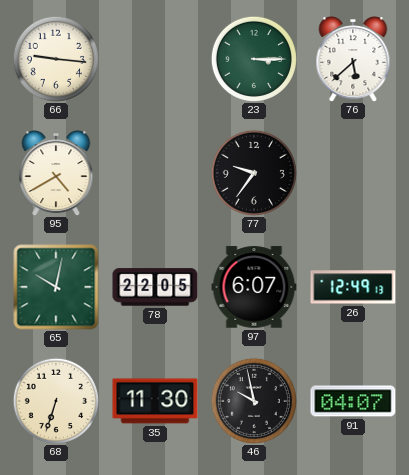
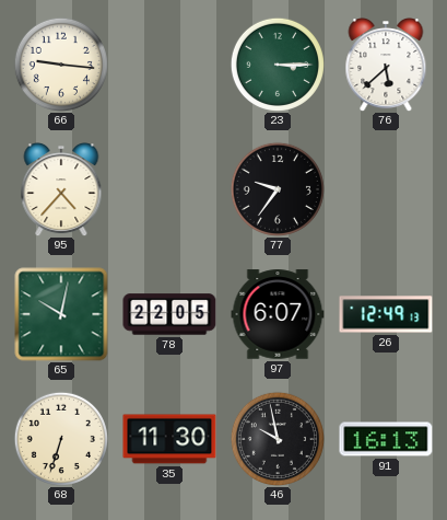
95: 4:40 -> 4:37
91: 04:07 -> 16:13
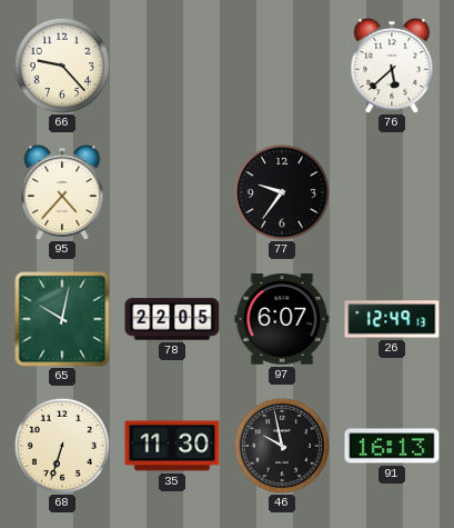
66: 9:16 -> 9:23
23: 3:15 -> none
